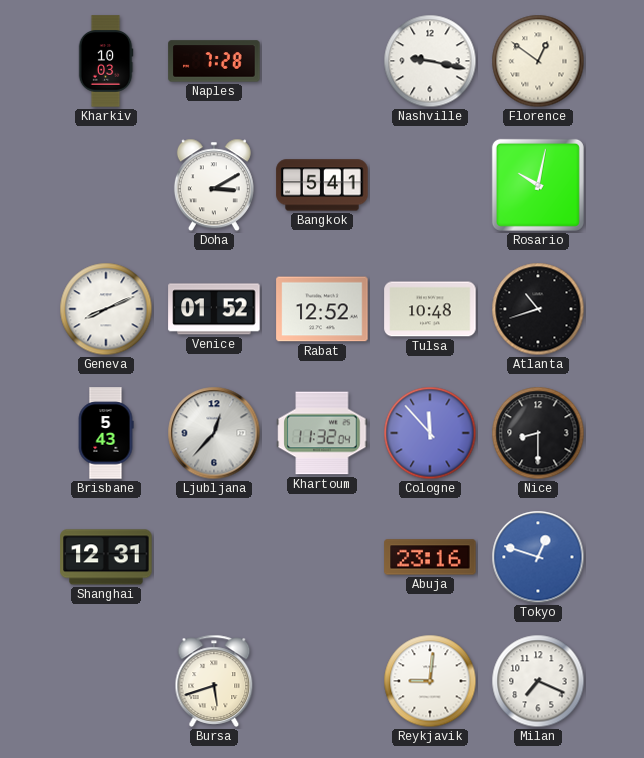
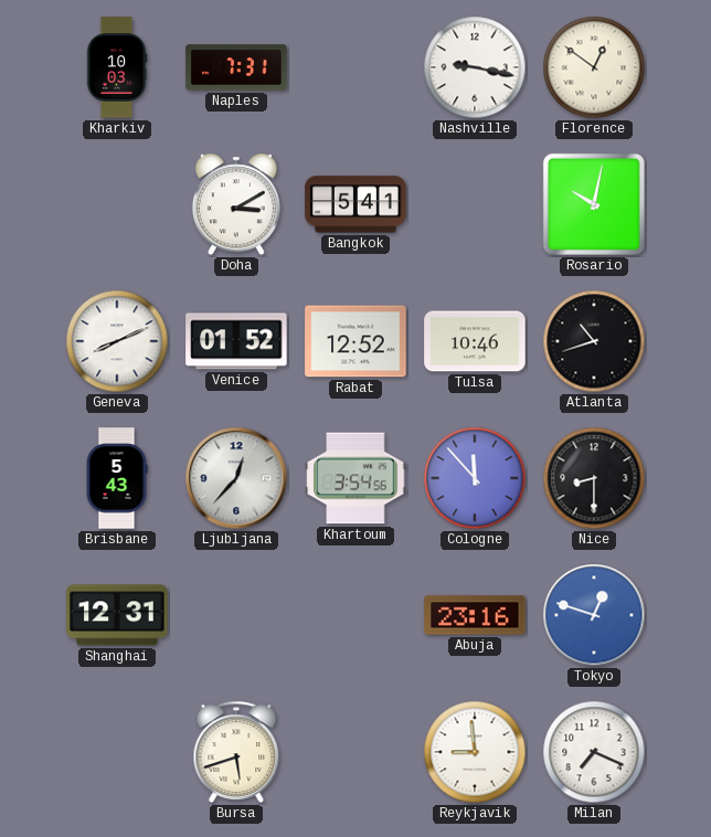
Naples: 7:28 -> 7:31
Tulsa: 10:48 -> 10:46
Khartoum: 11:32 -> 3:54
Reykjavik: 9:01 -> 8:59
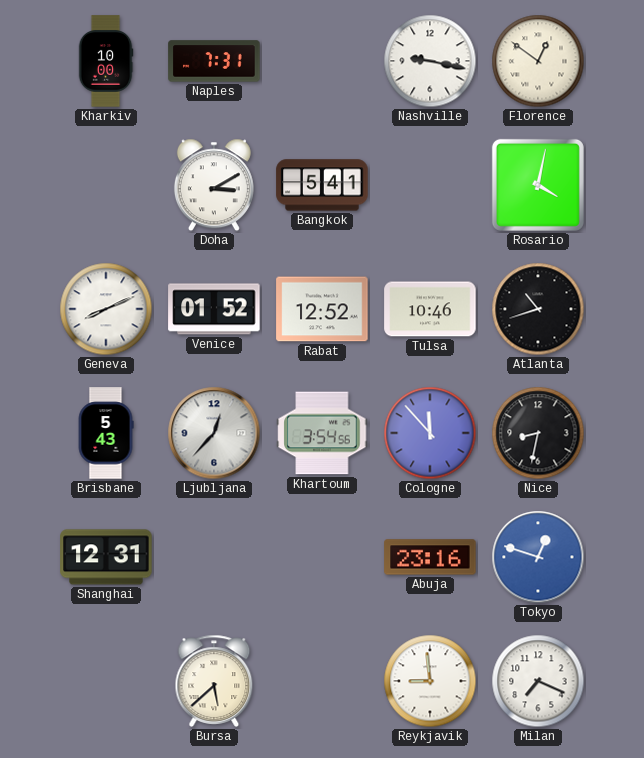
Kharkiv: 10:03 -> 10:00
Rosario: 10:02 -> 4:02
Nice: 8:30 -> 8:32
Bursa: 5:42 -> 5:38
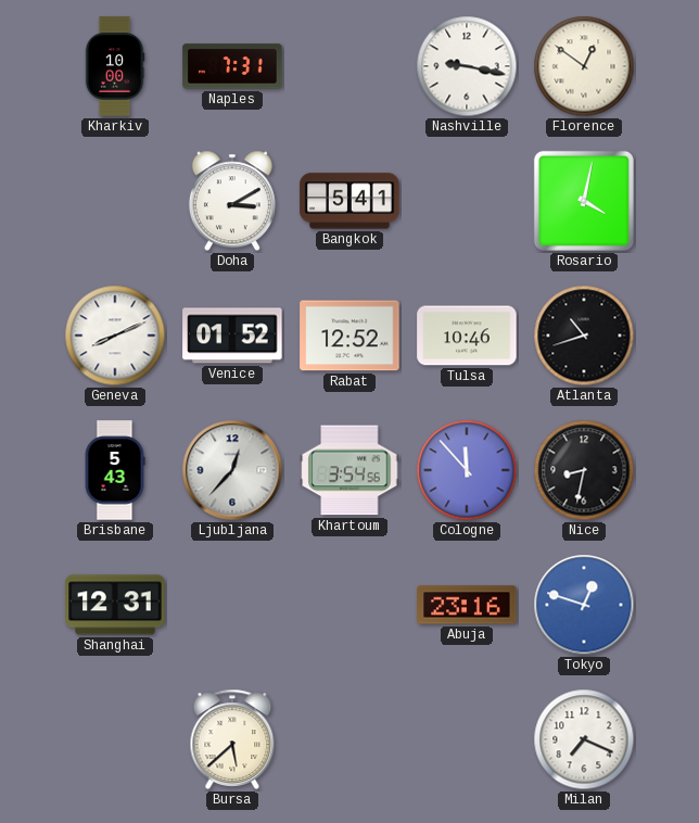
Reykjavik: 8:59 -> none
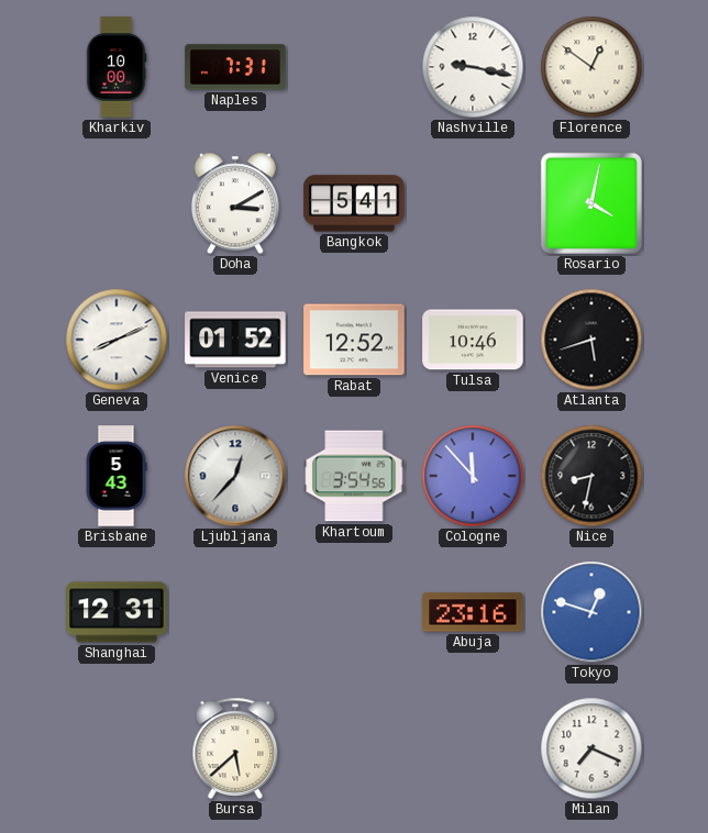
Atlanta: 10:42 -> 5:42
